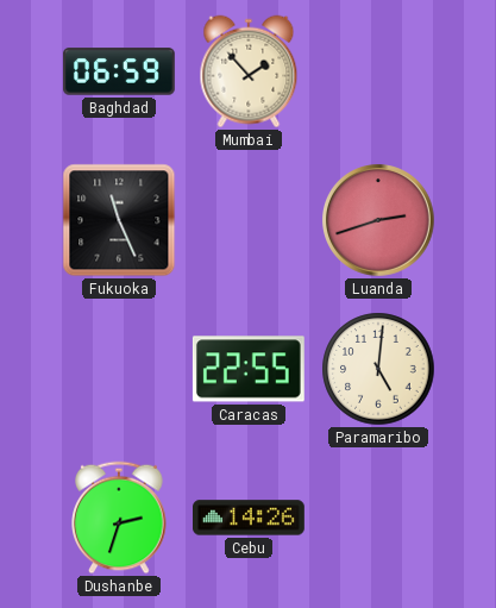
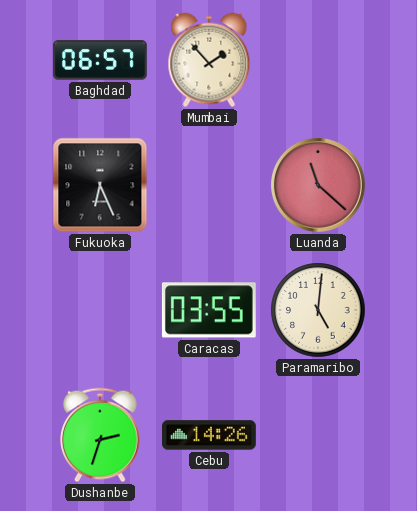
Baghdad: 06:59 -> 06:57
Fukuoka: 11:26 -> 6:26
Luanda: 2:42 -> 11:22
Caracas: 22:55 -> 03:55
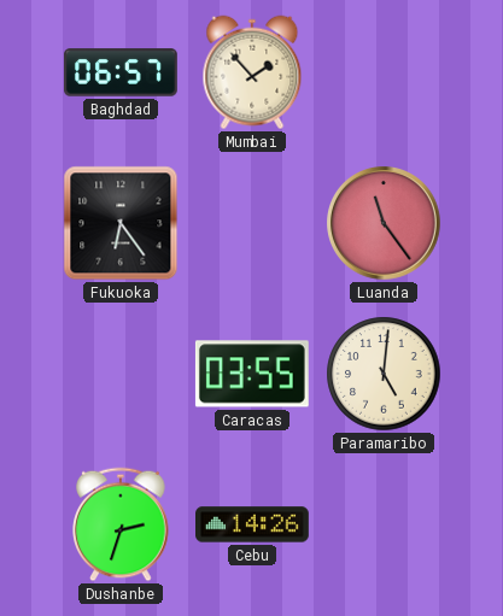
Fukuoka: 6:26 -> 6:24
Luanda: 11:22 -> 11:24
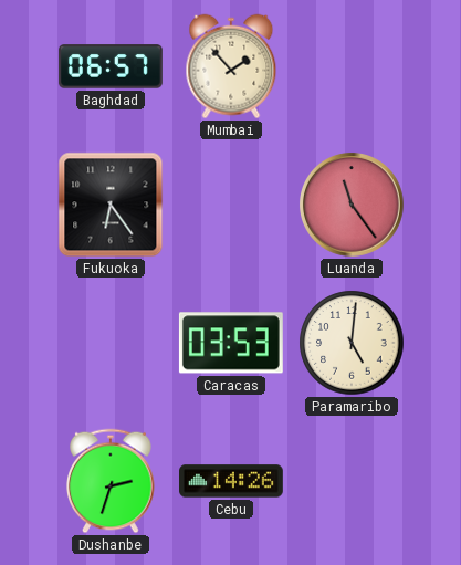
Caracas: 03:55 -> 03:53
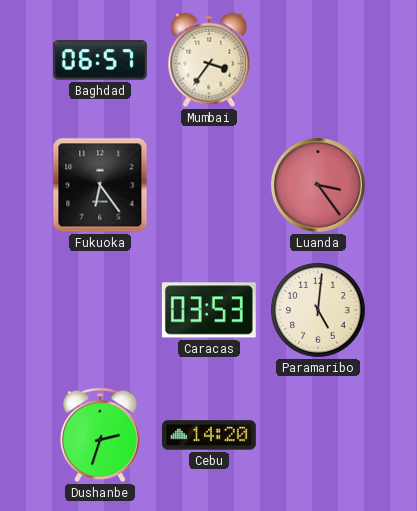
Mumbai: 1:53 -> 3:36
Luanda: 11:24 -> 3:24
Cebu: 14:26 -> 14:20
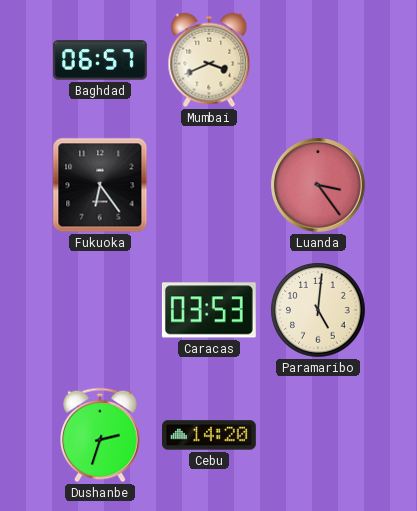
Mumbai: 3:36 -> 3:41
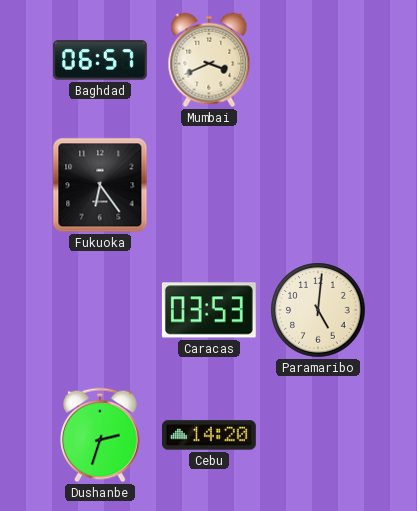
Luanda: 3:24 -> none
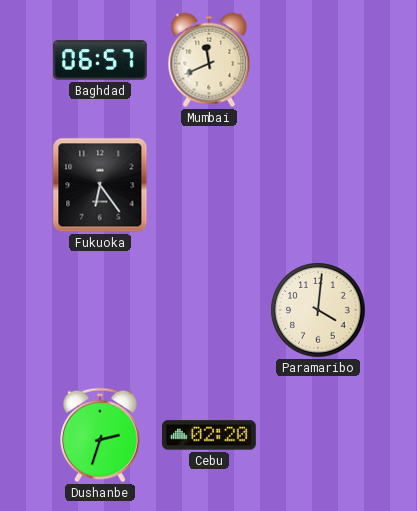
Mumbai: 3:41 -> 11:41
Caracas: 03:53 -> none
Paramaribo: 5:01 -> 4:01
Cebu: 14:20 -> 02:20
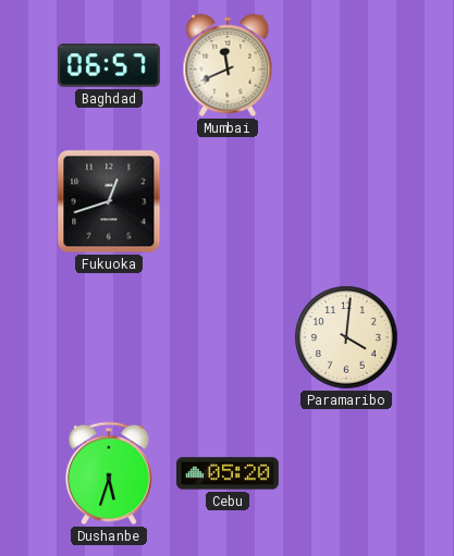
Fukuoka: 6:24 -> 12:42
Dushanbe: 2:33 -> 5:33
Cebu: 02:20 -> 05:20
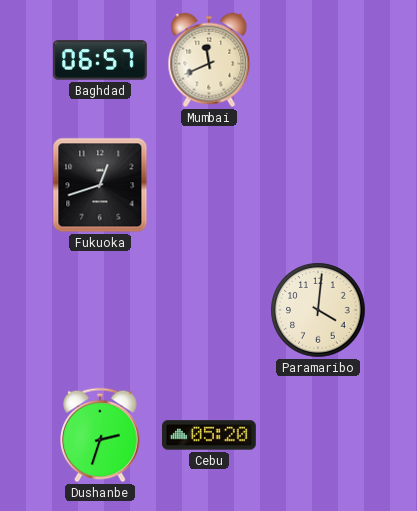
Dushanbe: 5:33 -> 2:33
